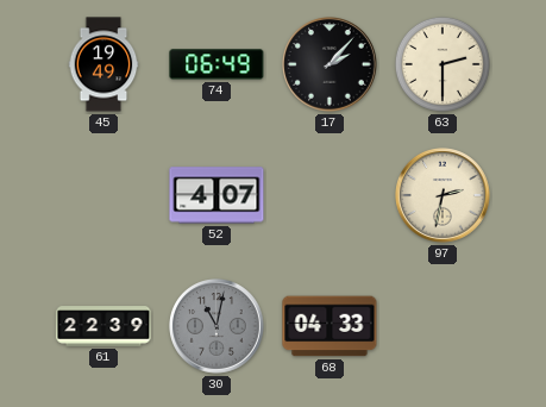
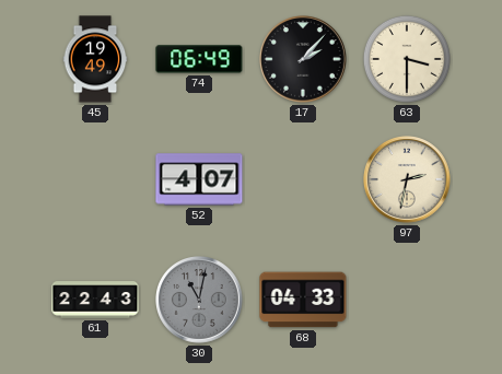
63: 2:30 -> 3:30
61: 22:39 -> 22:43
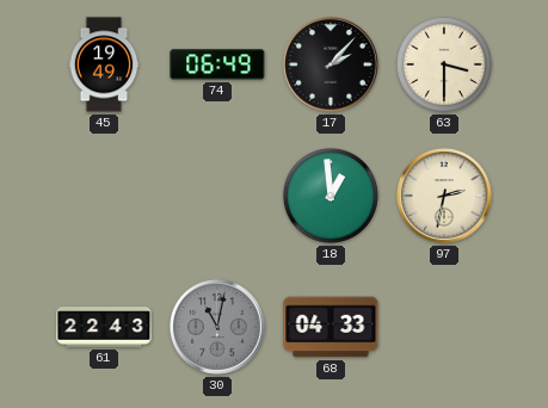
52: 4:07 -> none
18: none -> 12:59
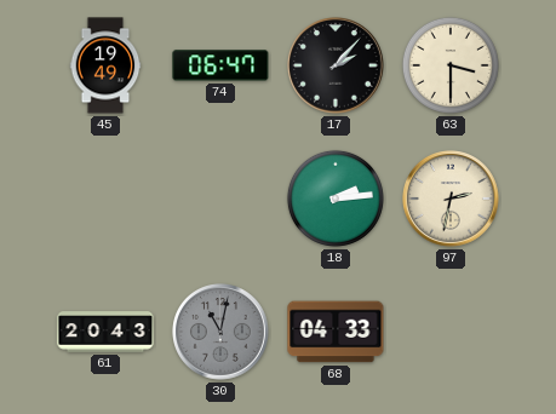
74: 06:49 -> 06:47
18: 12:59 -> 2:14
61: 22:43 -> 20:43
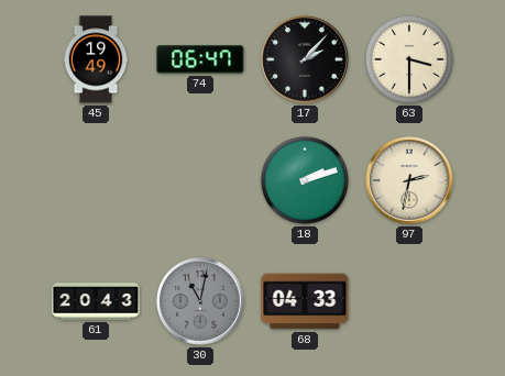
18: 2:14 -> 2:12
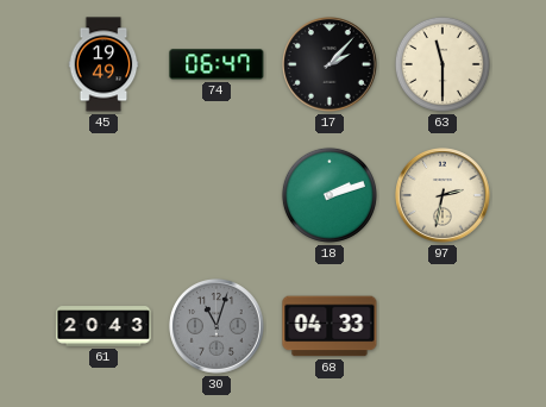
63: 3:30 -> 11:30
30: 11:02 -> 11:03
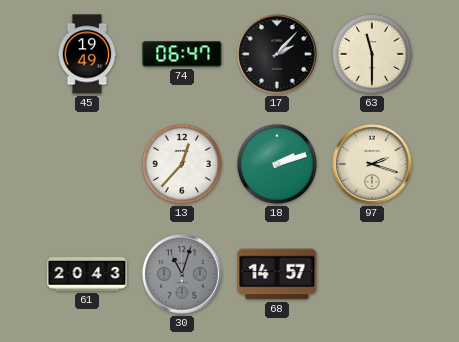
13: none -> 12:37
97: 2:32 -> 2:18
68: 04:33 -> 14:57
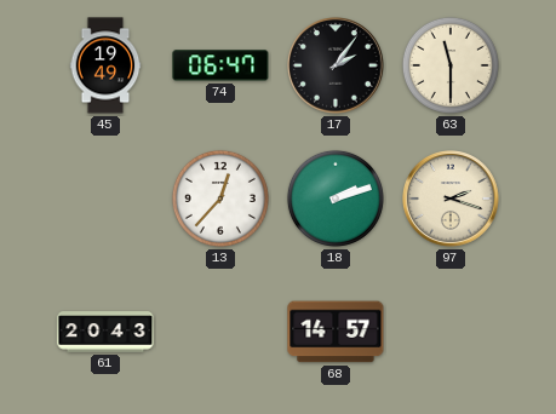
17: 2:07 -> 2:06
30: 11:03 -> none
